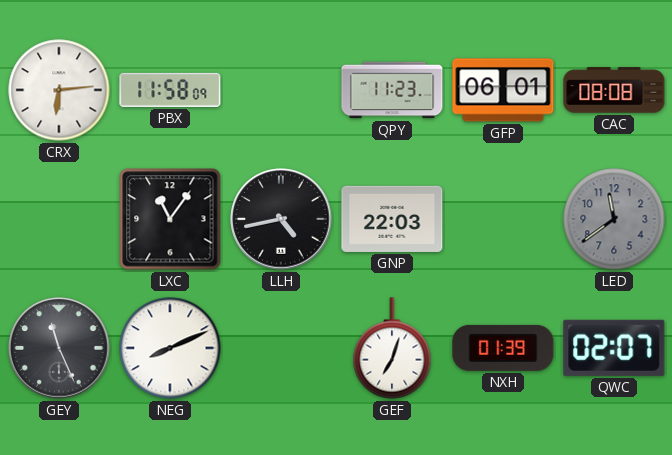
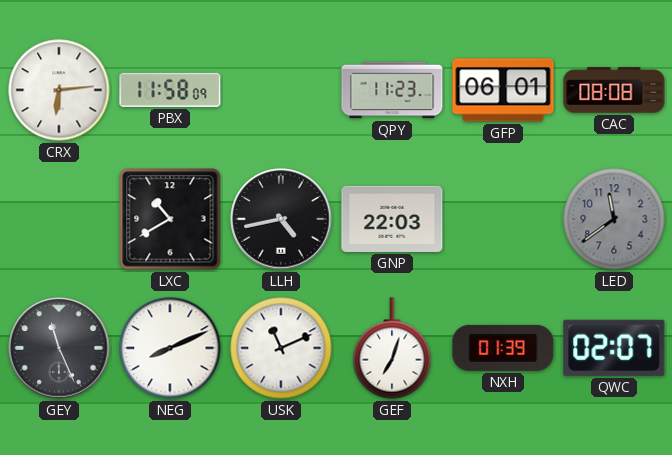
LXC: 11:06 -> 10:40
USK: none -> 11:11
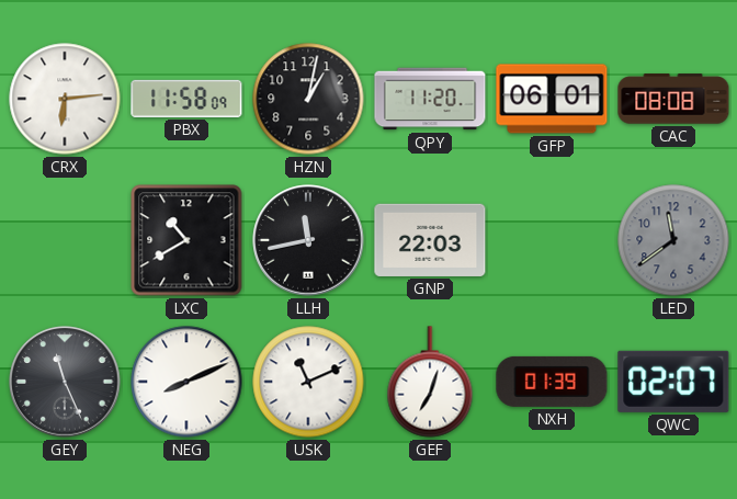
HZN: none -> 1:02
QPY: 11:23 -> 11:20
LLH: 4:43 -> 11:43
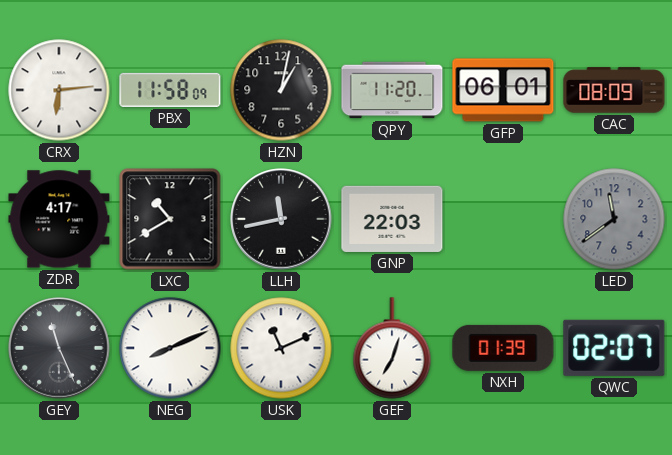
CAC: 08:08 -> 08:09
ZDR: none -> 4:17
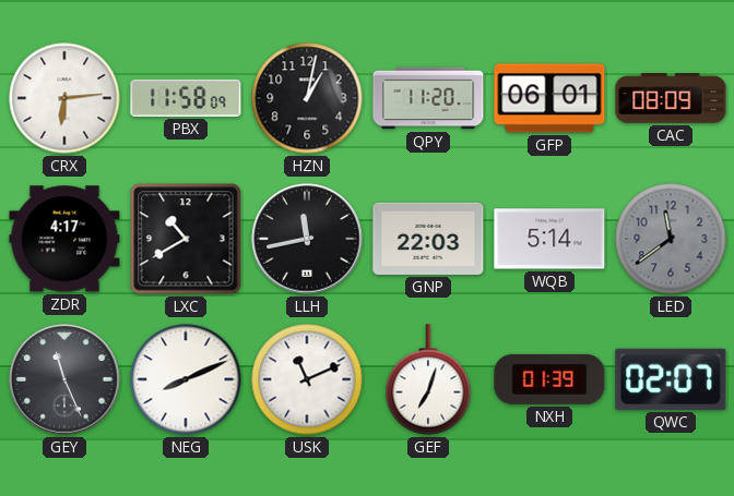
WQB: none -> 5:14
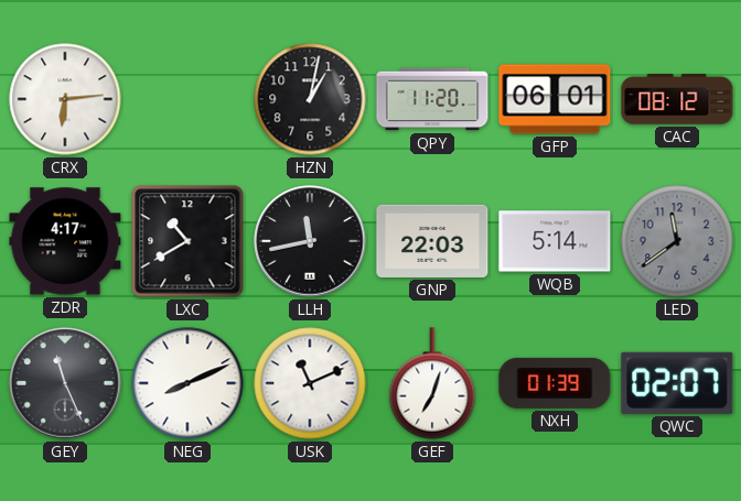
PBX: 11:58 -> none
CAC: 08:09 -> 08:12
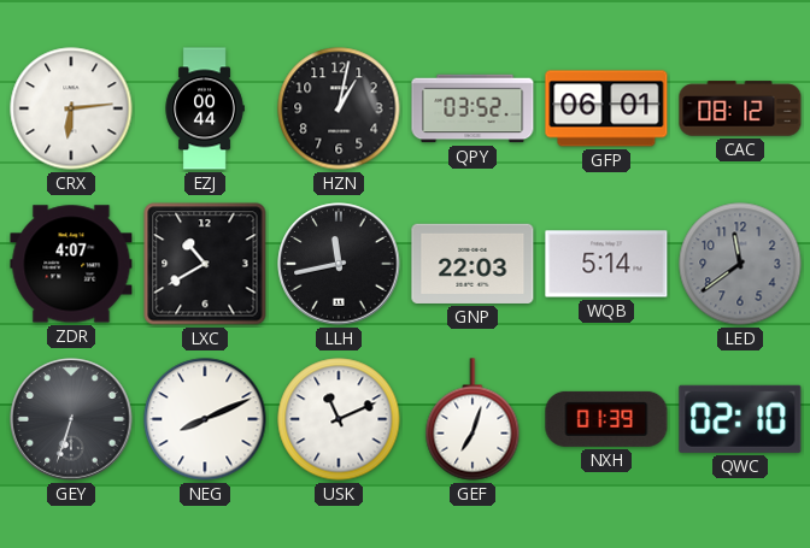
EZJ: none -> 00:44
QPY: 11:20 -> 03:52
ZDR: 4:17 -> 4:07
GEY: 11:26 -> 6:33
QWC: 02:07 -> 02:10
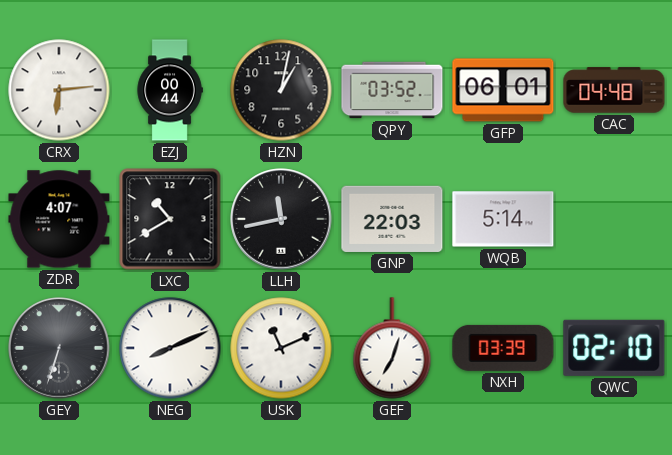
CAC: 08:12 -> 04:48
LED: 11:39 -> none
NXH: 01:39 -> 03:39
